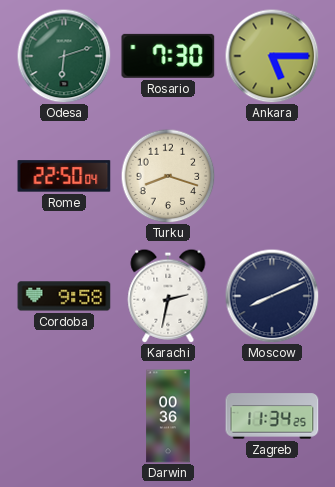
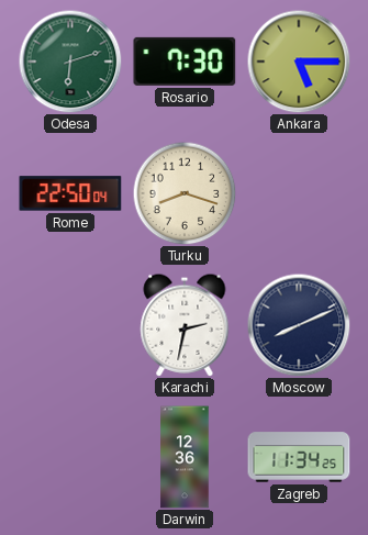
Cordoba: 9:58 -> none
Darwin: 00:36 -> 12:36
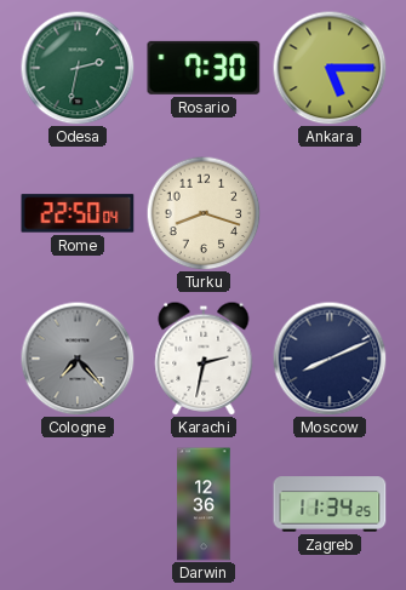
Odesa: 6:12 -> 2:32
Cologne: none -> 7:23
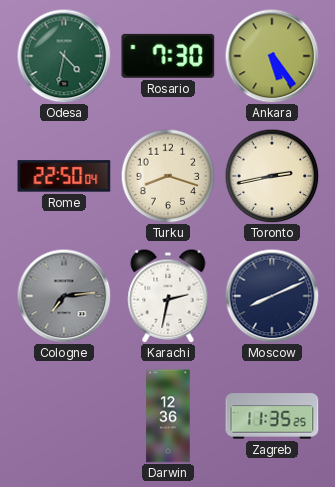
Odesa: 2:32 -> 4:32
Ankara: 5:15 -> 5:24
Toronto: none -> 2:43
Cologne: 7:23 -> 7:14
Zagreb: 11:34 -> 11:35
